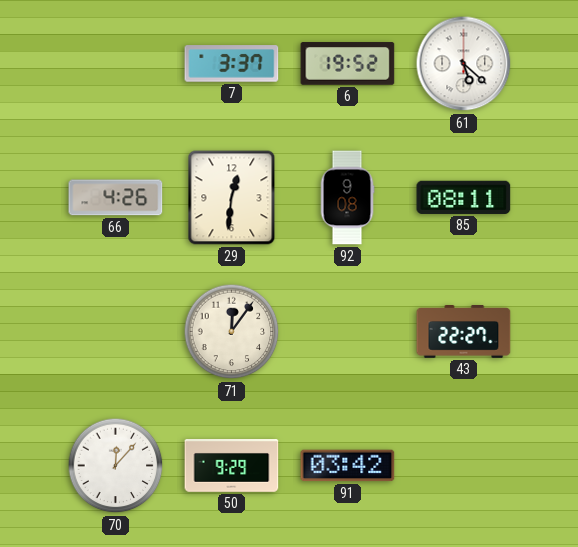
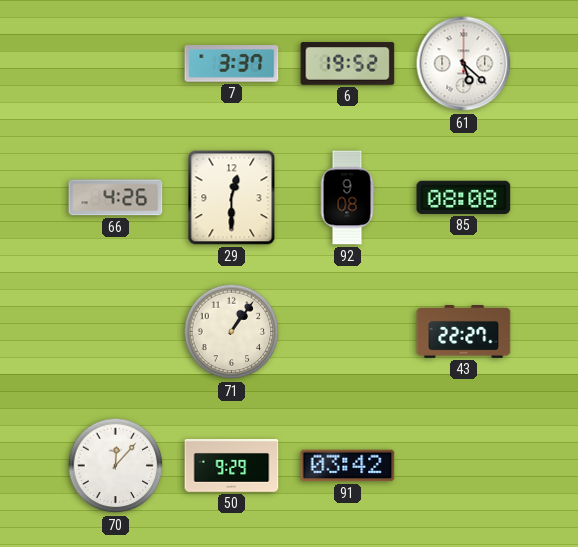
29: 12:31 -> 12:30
85: 08:11 -> 08:08
71: 12:06 -> 1:06
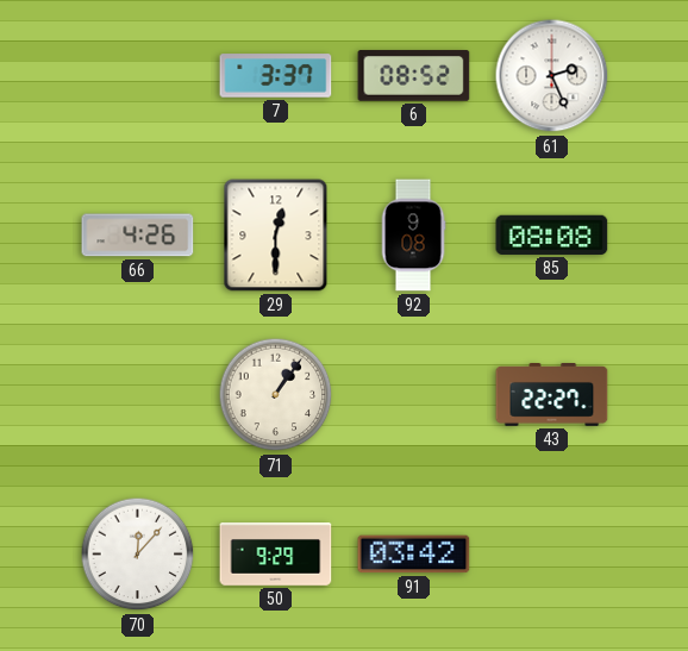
6: 19:52 -> 08:52
61: 5:22 -> 2:26
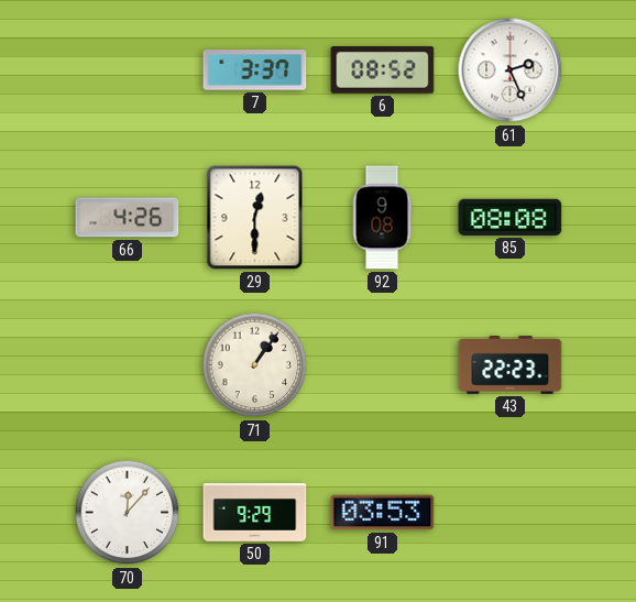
43: 22:27 -> 22:23
91: 03:42 -> 03:53
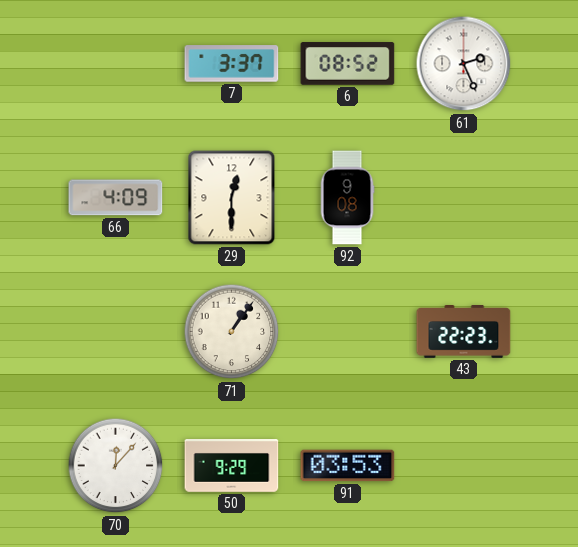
66: 4:26 -> 4:09
85: 08:08 -> none
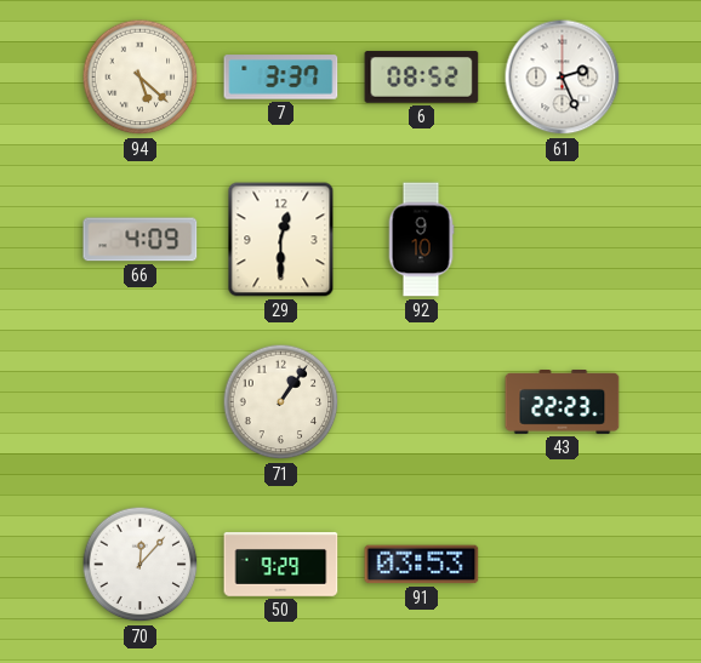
94: none -> 5:22
92: 9:08 -> 9:10
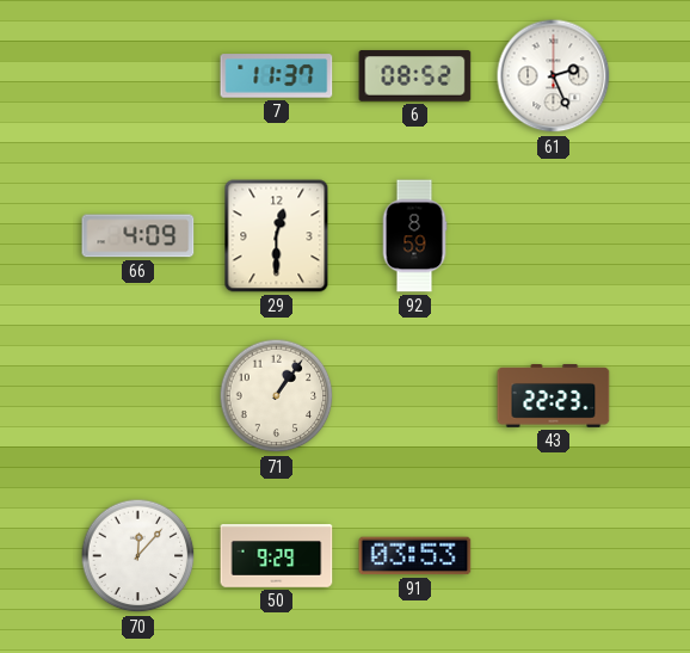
94: 5:22 -> none
7: 3:37 -> 11:37
92: 9:10 -> 8:59
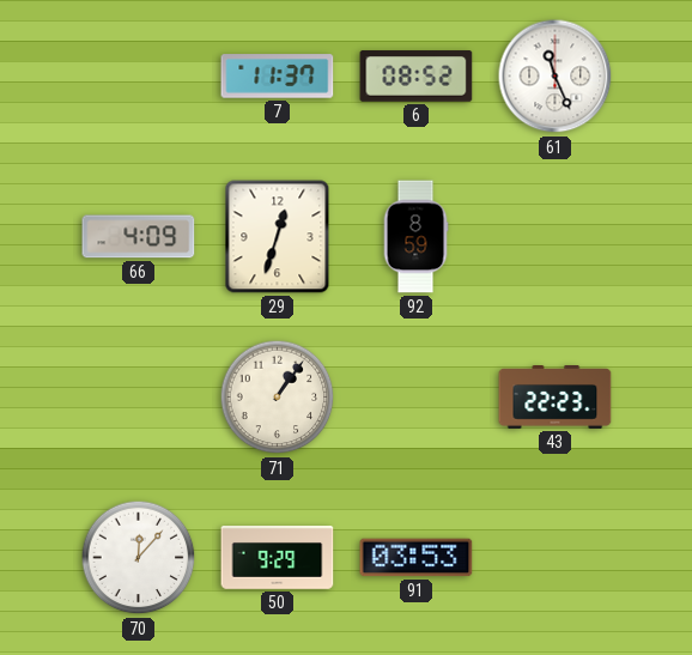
61: 2:26 -> 11:26
29: 12:30 -> 12:33
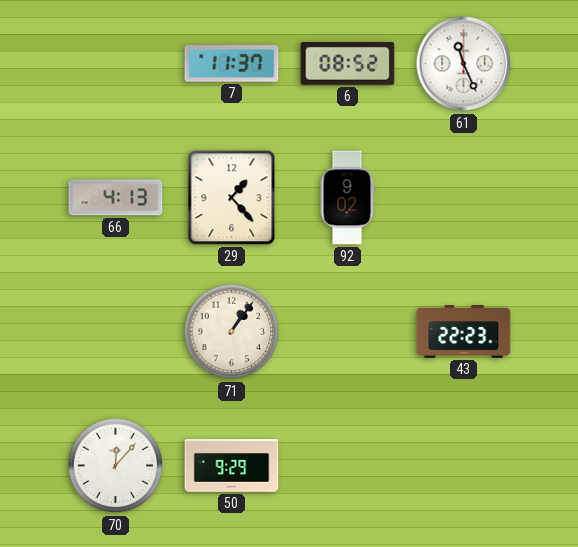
66: 4:09 -> 4:13
29: 12:33 -> 1:23
92: 8:59 -> 9:02
91: 03:53 -> none
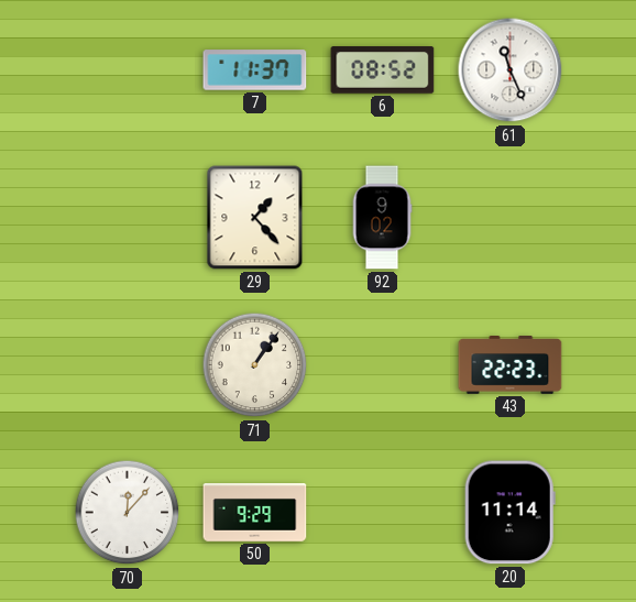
66: 4:13 -> none
20: none -> 11:14
